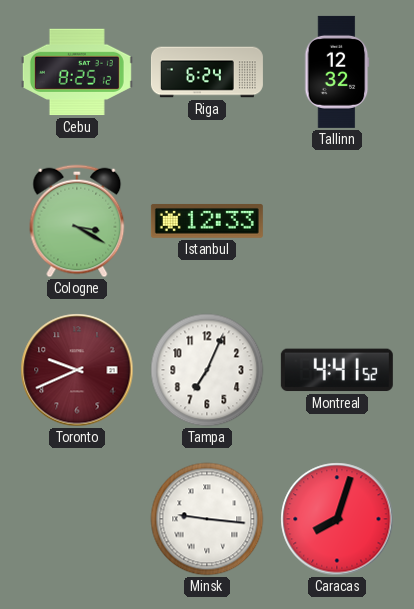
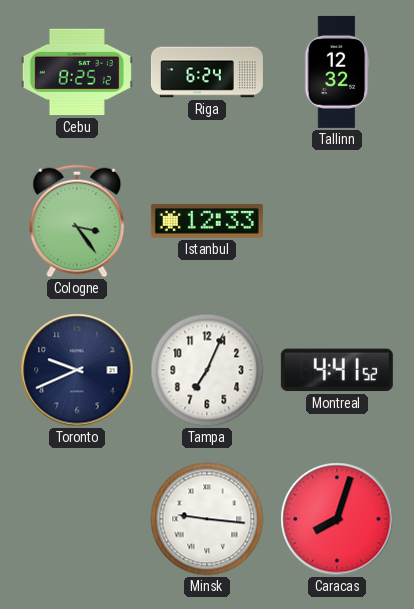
Cologne: 3:20 -> 3:24
Toronto dial: burgundy -> navy
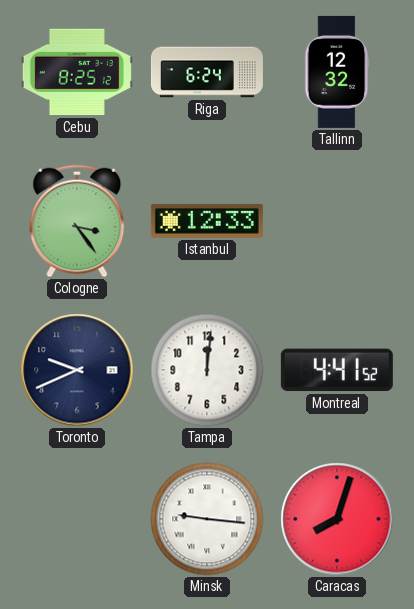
Tampa: 7:04 -> 12:01
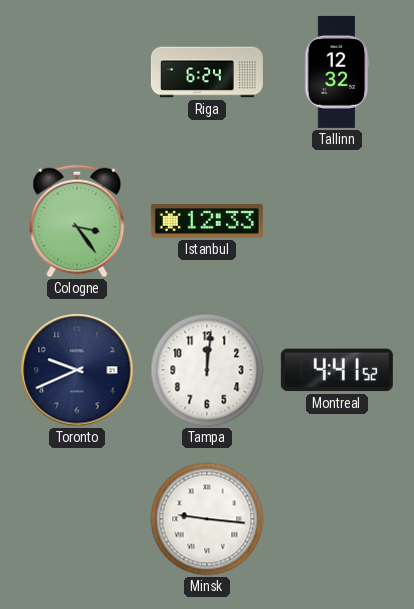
Cebu: 8:25 -> none
Caracas: 8:03 -> none
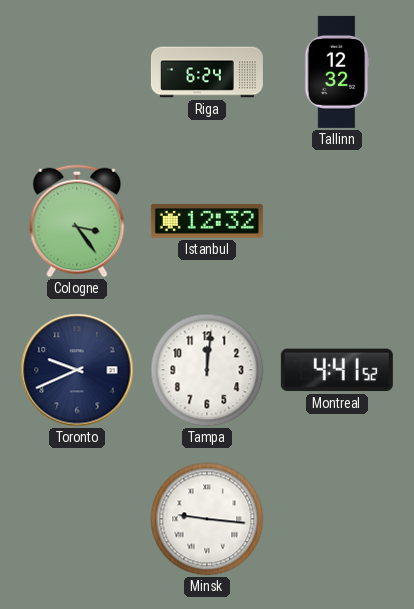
Istanbul: 12:33 -> 12:32
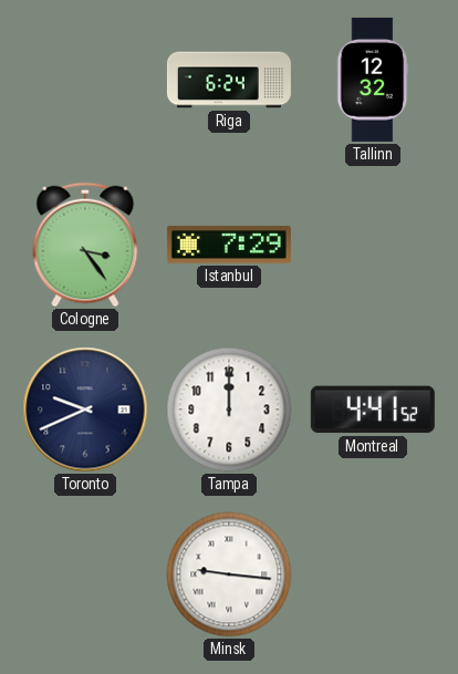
Istanbul: 12:32 -> 7:29
Tampa: 12:01 -> 12:00
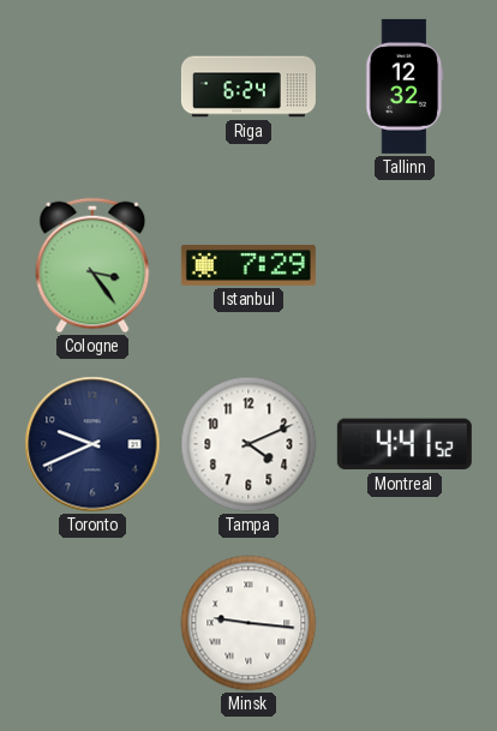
Tampa: 12:00 -> 4:11
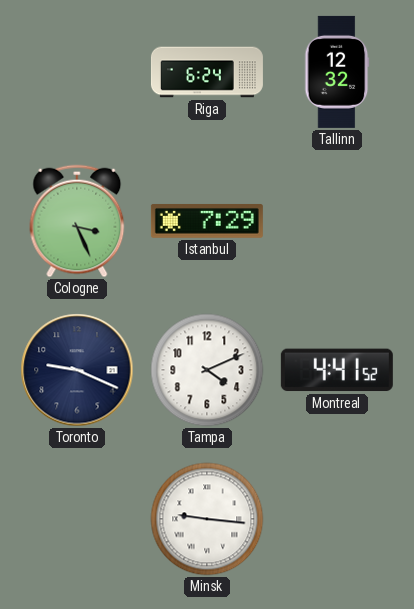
Cologne: 3:24 -> 3:26
Toronto: 9:41 -> 9:19
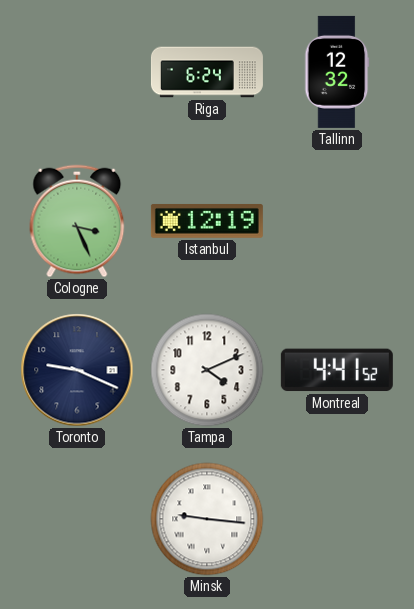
Istanbul: 7:29 -> 12:19
